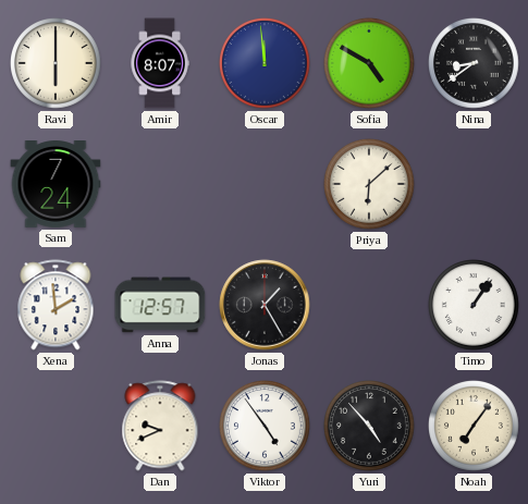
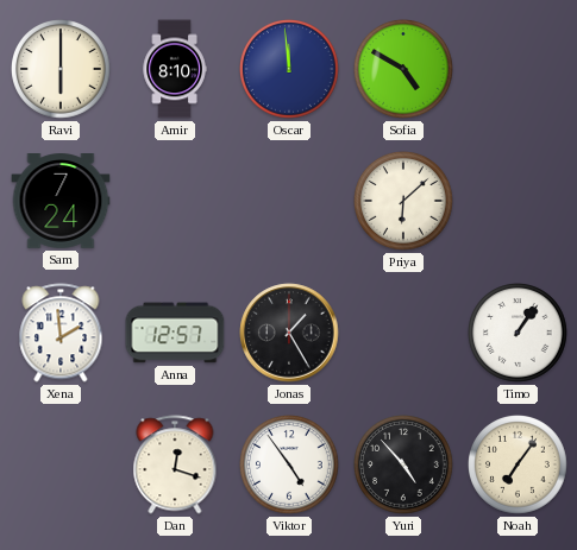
Amir: 8:07 -> 8:10
Nina: 8:39 -> none
Dan: 9:41 -> 12:18
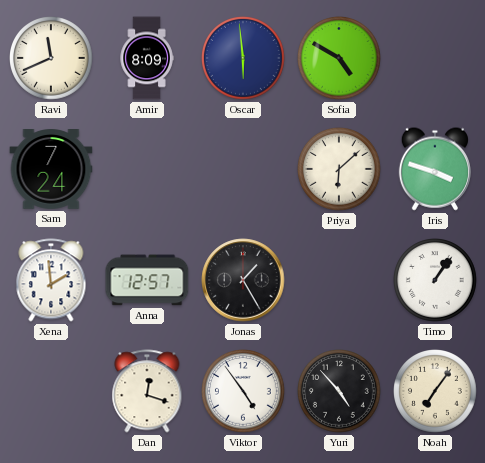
Ravi: 6:00 -> 11:41
Amir: 8:10 -> 8:09
Oscar: 11:59 -> 5:59
Iris: none -> 3:48
